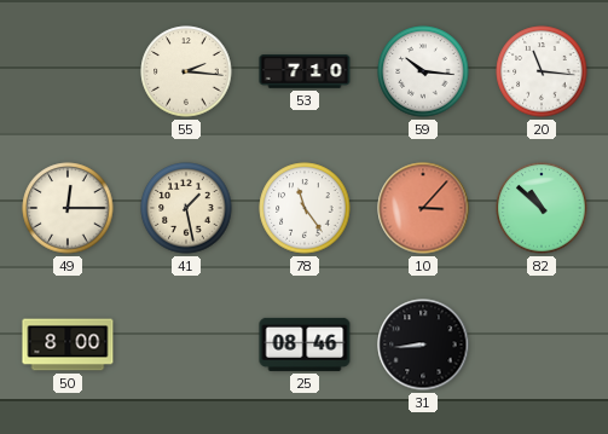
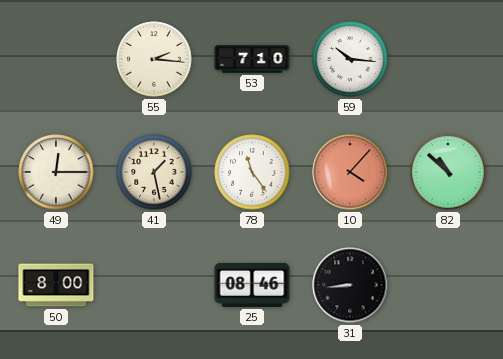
20: 11:16 -> none
10: 3:07 -> 4:07
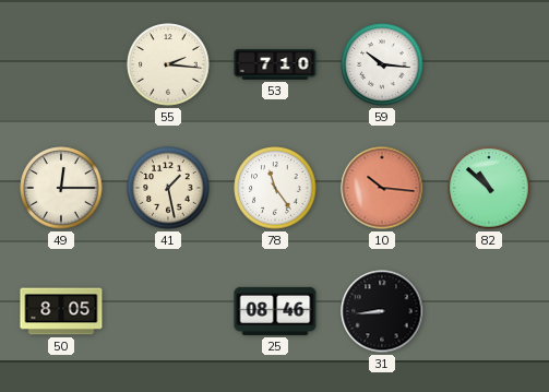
10: 4:07 -> 10:16
50: 8:00 -> 8:05
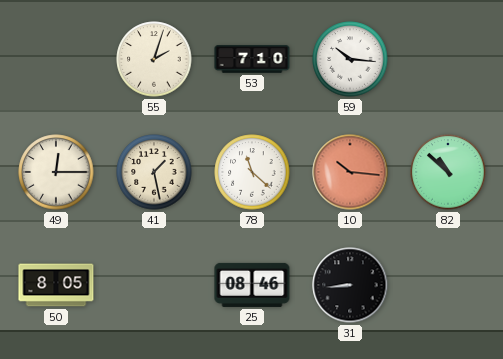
55: 2:16 -> 2:03
78: 11:24 -> 11:22
